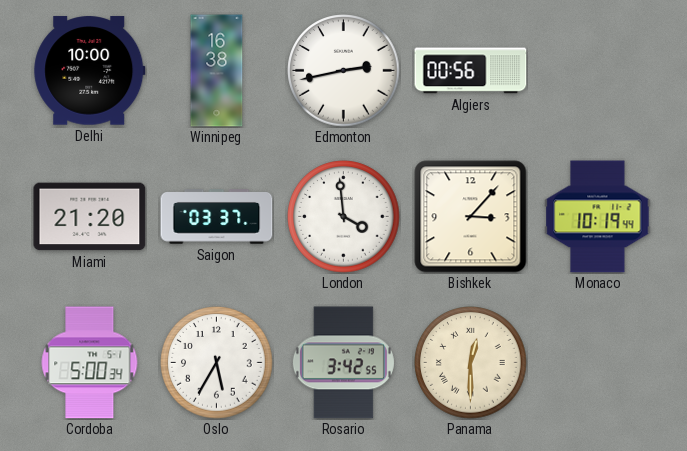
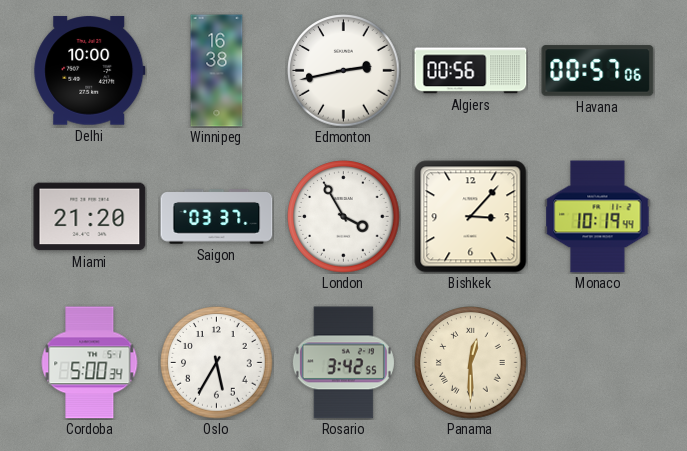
Havana: none -> 00:57
London: 3:59 -> 3:55
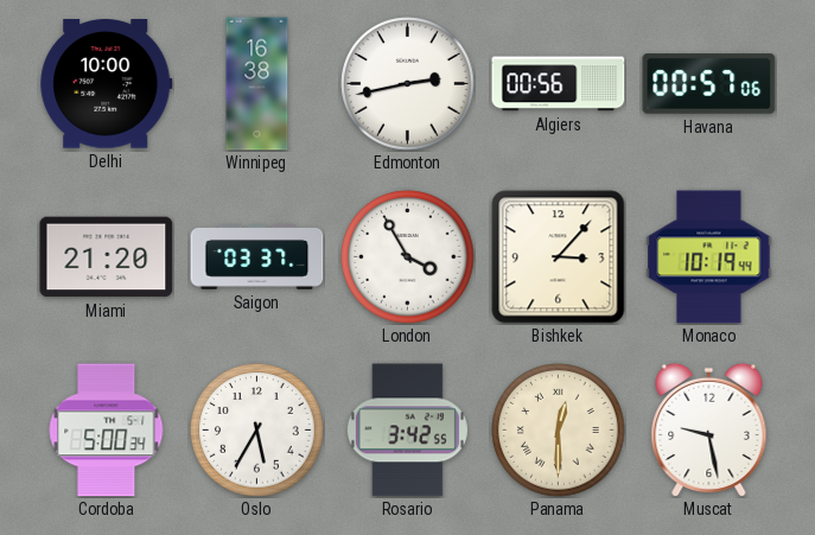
Muscat: none -> 9:28
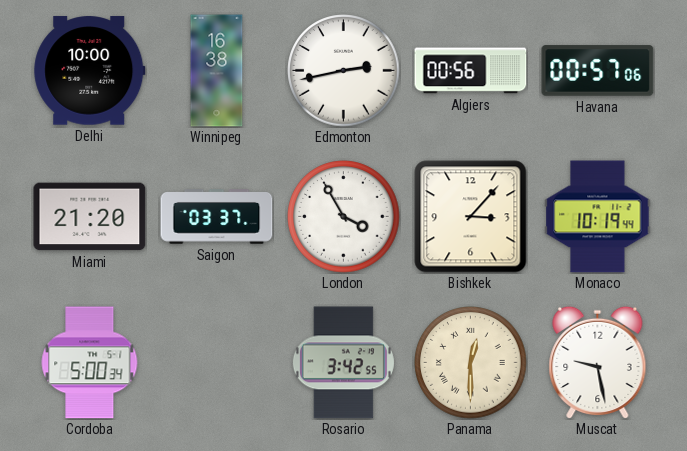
Oslo: 5:35 -> none
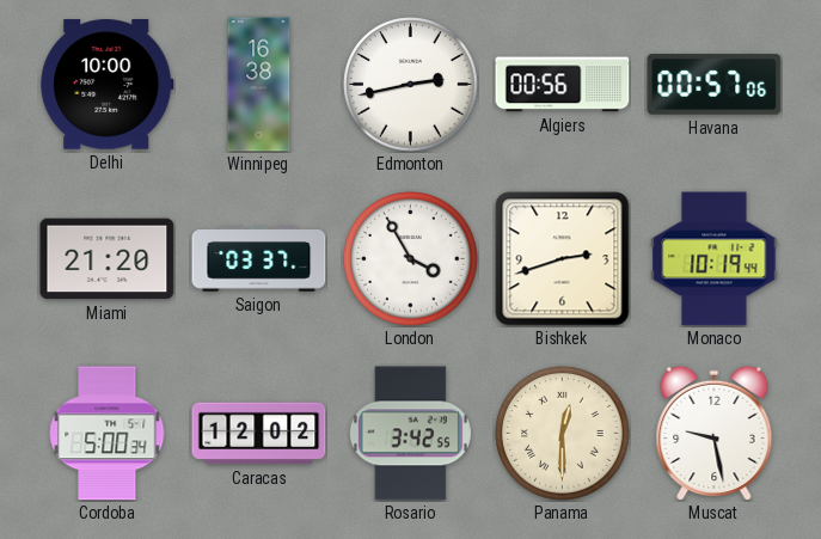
Bishkek: 3:07 -> 2:42
Caracas: none -> 12:02
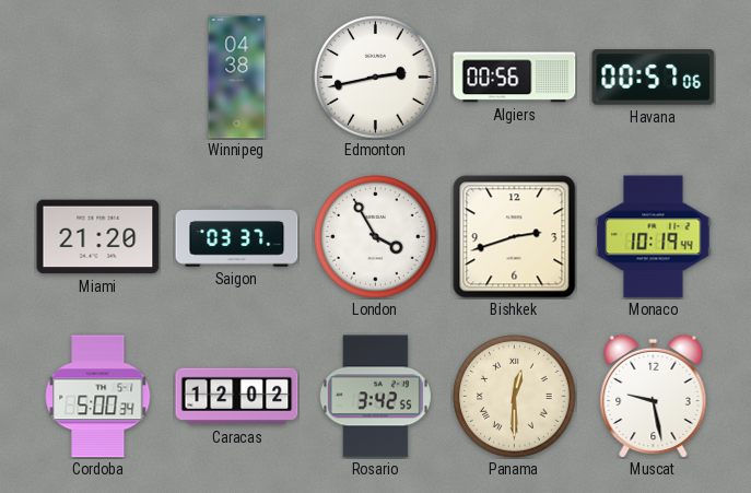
Delhi: 10:00 -> none
Winnipeg: 16:38 -> 04:38
